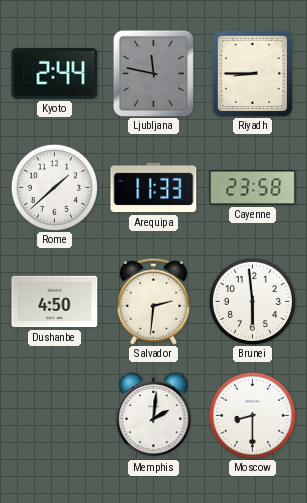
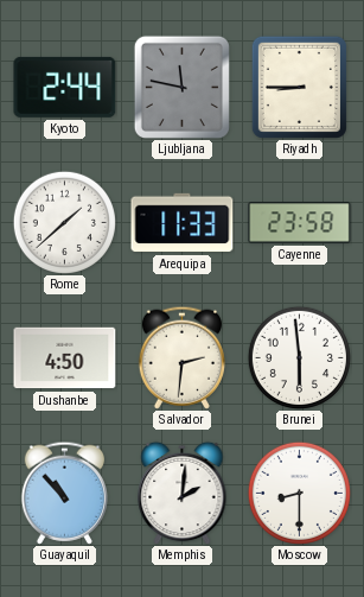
Guayaquil: none -> 10:53
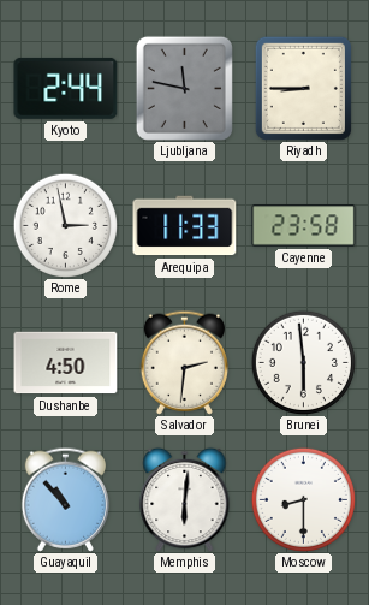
Rome: 1:38 -> 2:58
Memphis: 2:01 -> 6:01
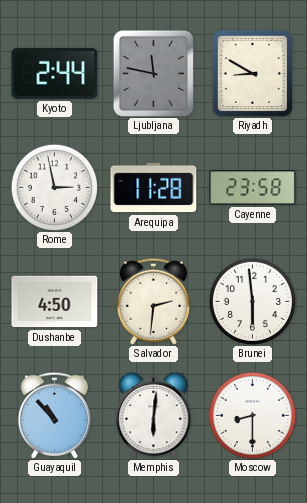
Riyadh: 8:45 -> 8:50
Arequipa: 11:33 -> 11:28
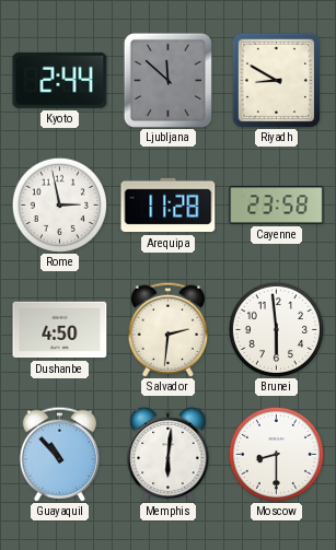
Ljubljana: 11:47 -> 11:52
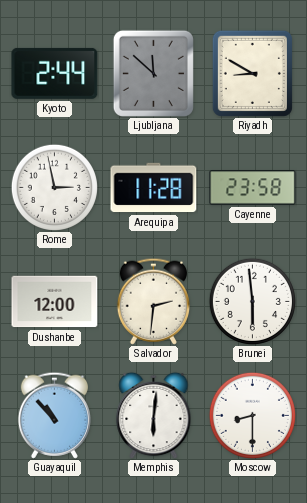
Dushanbe: 4:50 -> 12:00
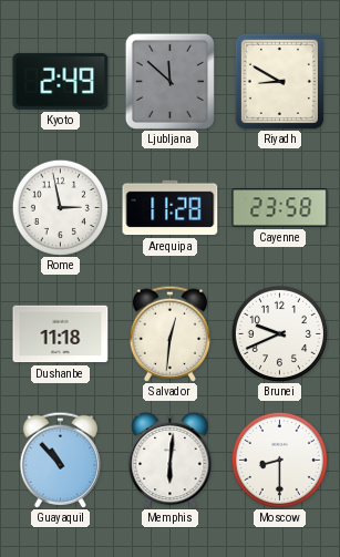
Kyoto: 2:44 -> 2:49
Dushanbe: 12:00 -> 11:18
Salvador: 2:31 -> 12:31
Brunei: 5:59 -> 9:41
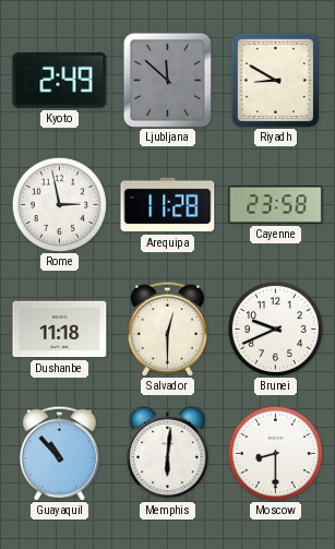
Salvador: 12:31 -> 12:30
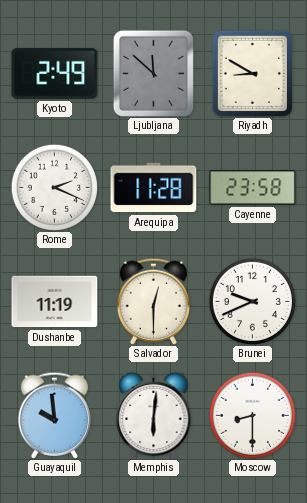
Rome: 2:58 -> 2:19
Dushanbe: 11:18 -> 11:19
Guayaquil: 10:53 -> 9:59
